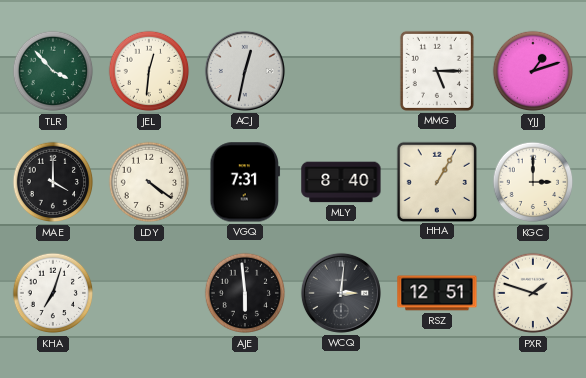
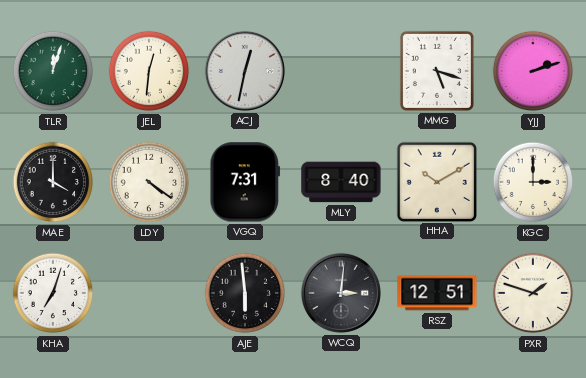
TLR: 3:53 -> 12:03
MMG: 5:15 -> 5:18
YJJ: 1:12 -> 2:12
HHA: 1:05 -> 10:10
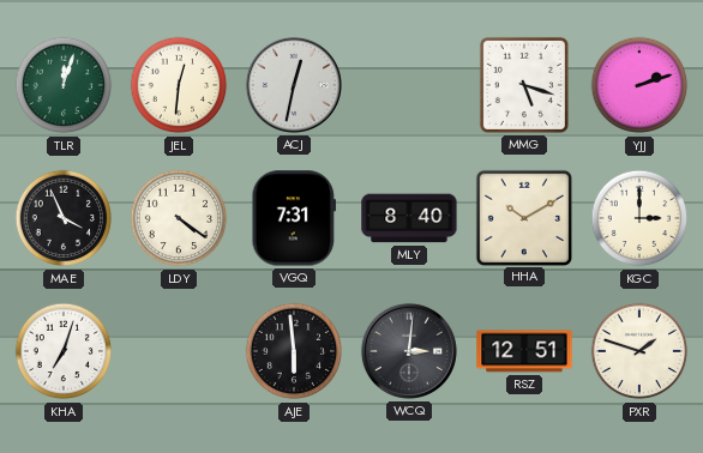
MAE: 4:00 -> 3:56
